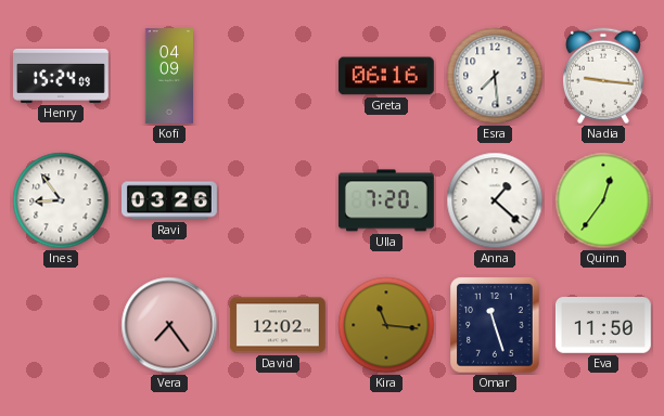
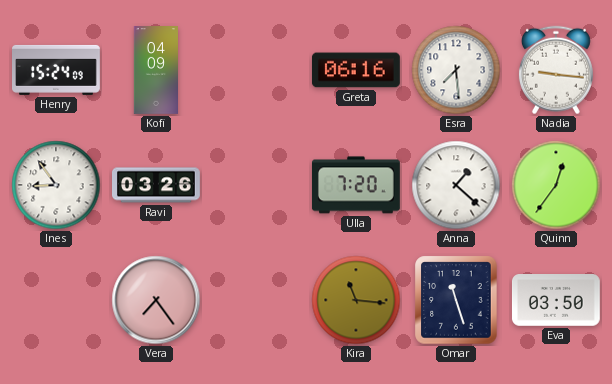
David: 12:02 -> none
Eva: 11:50 -> 03:50
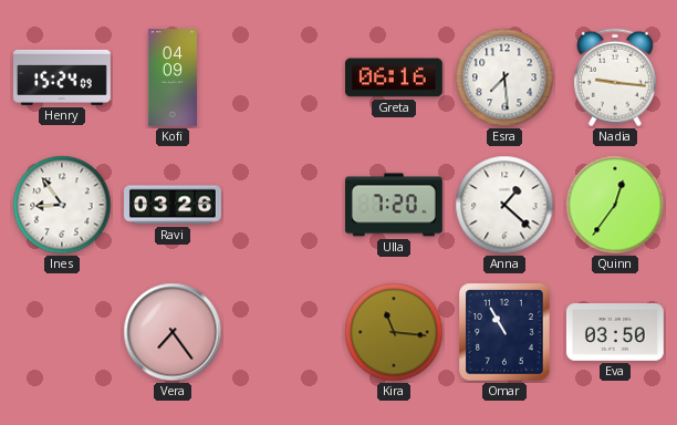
Omar: 11:27 -> 10:55
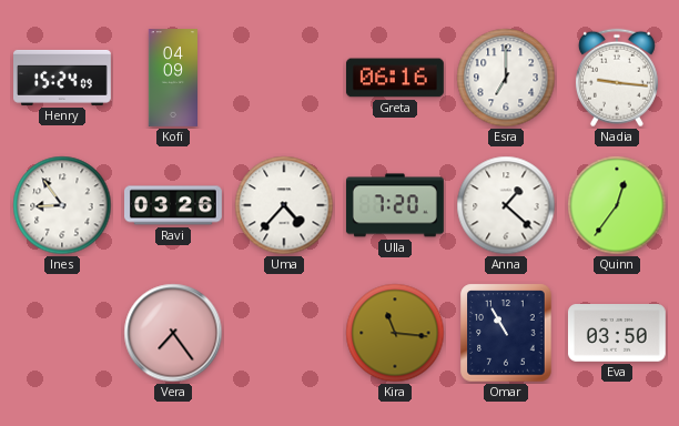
Esra: 7:29 -> 7:00
Uma: none -> 4:37
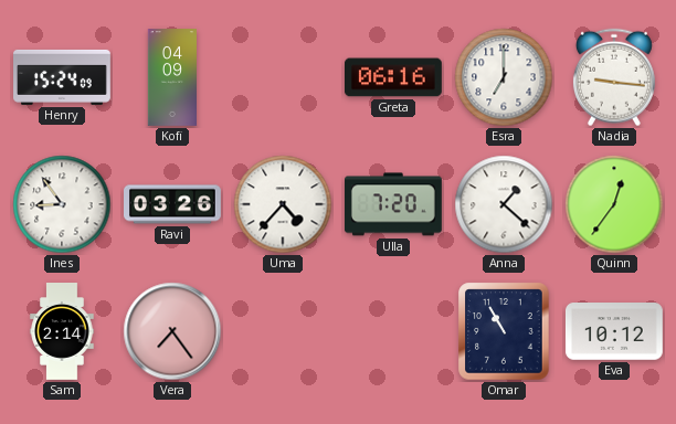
Sam: none -> 2:14
Kira: 11:16 -> none
Eva: 03:50 -> 10:12
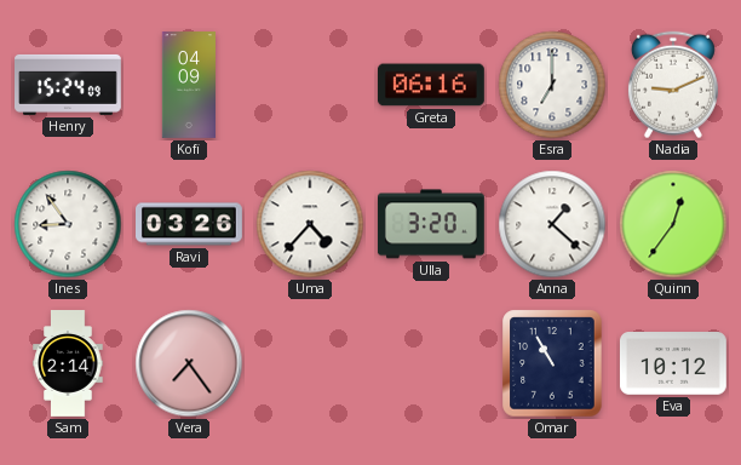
Nadia: 9:16 -> 9:11
Ulla: 7:20 -> 3:20
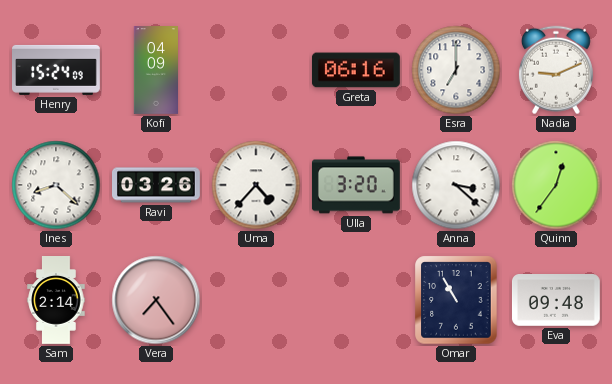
Ines: 8:54 -> 8:22
Anna: 1:22 -> 3:22
Eva: 10:12 -> 09:48
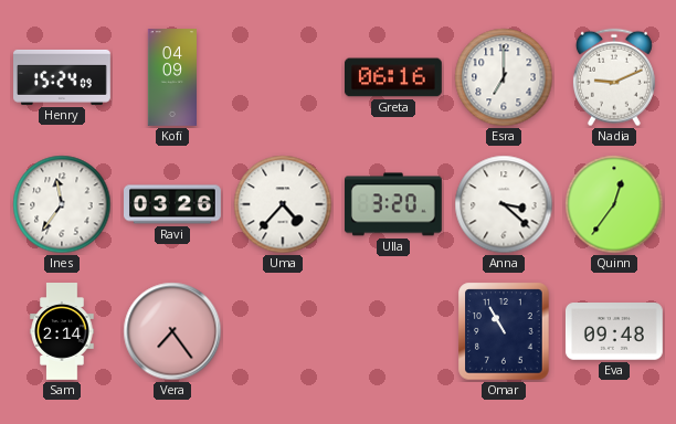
Ines: 8:22 -> 11:36
